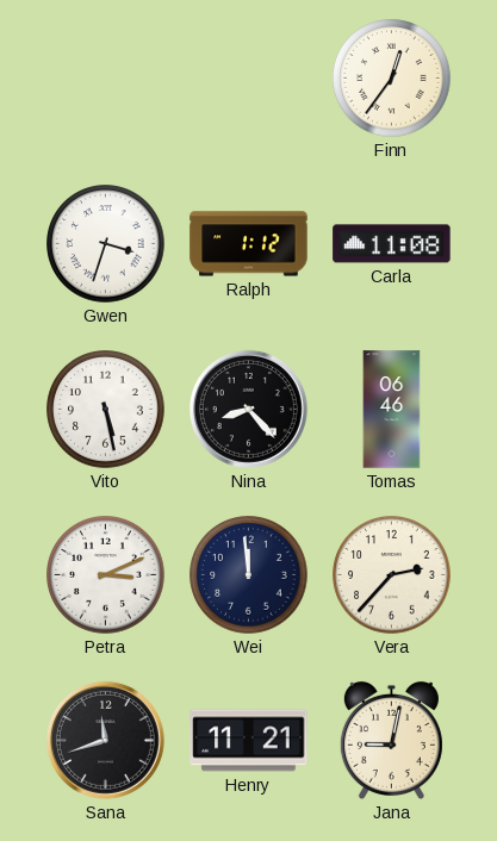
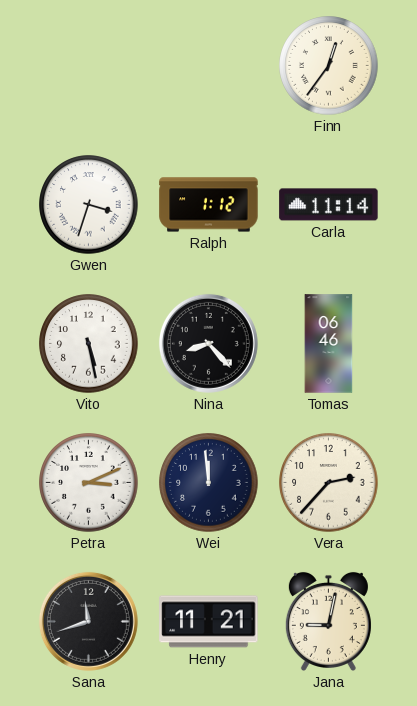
Carla: 11:08 -> 11:14
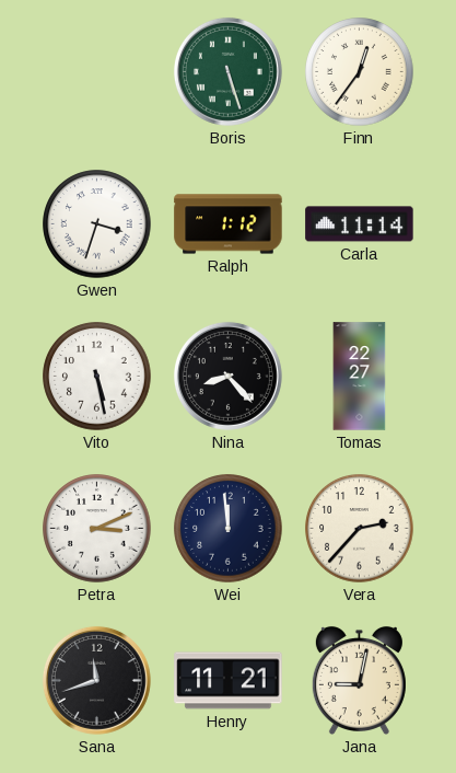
Boris: none -> 5:27
Tomas: 06:46 -> 22:27
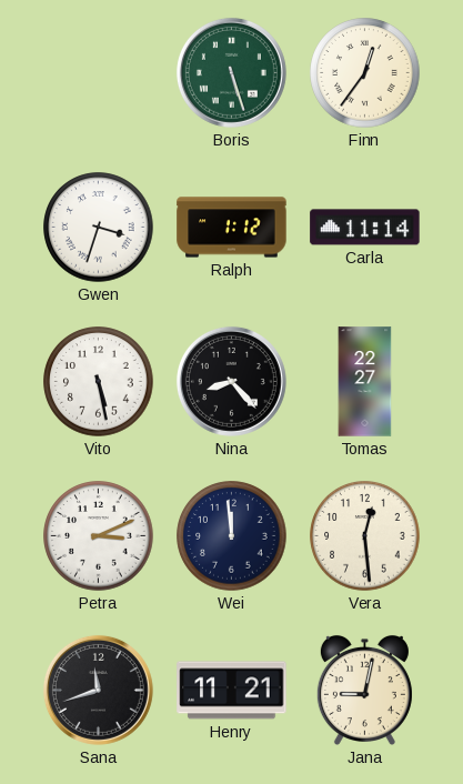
Vera: 2:37 -> 12:29
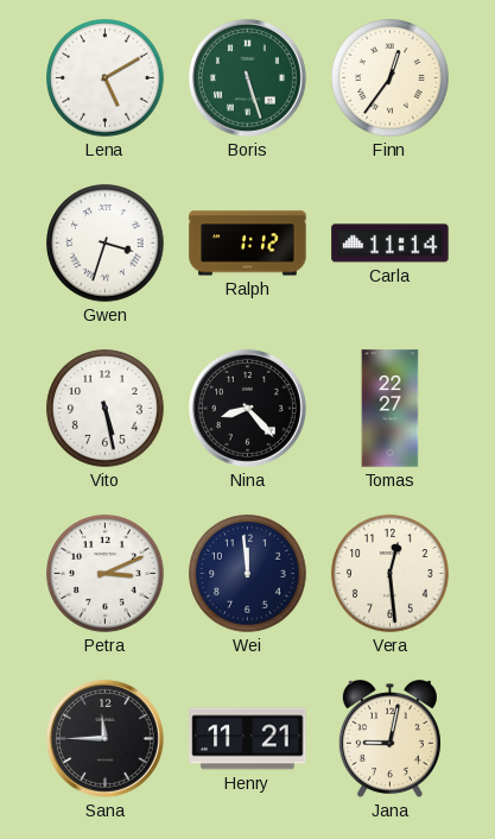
Lena: none -> 5:10
Sana: 11:42 -> 11:45
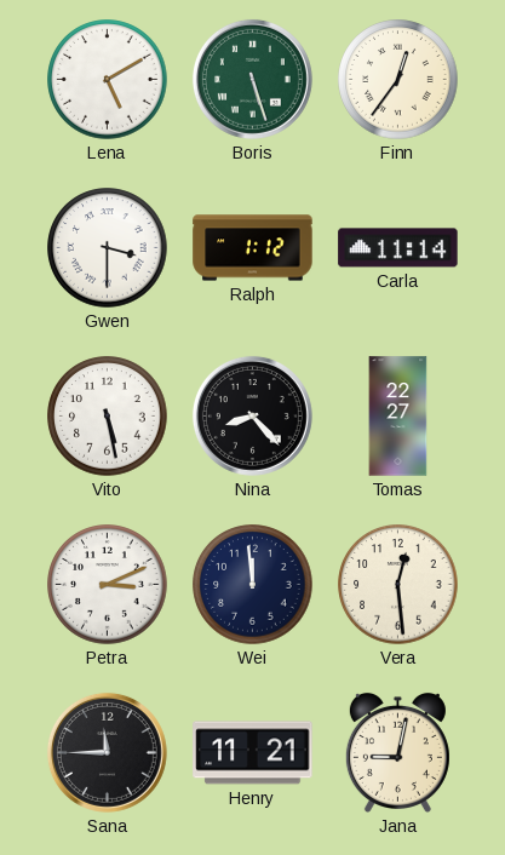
Gwen: 3:33 -> 3:30
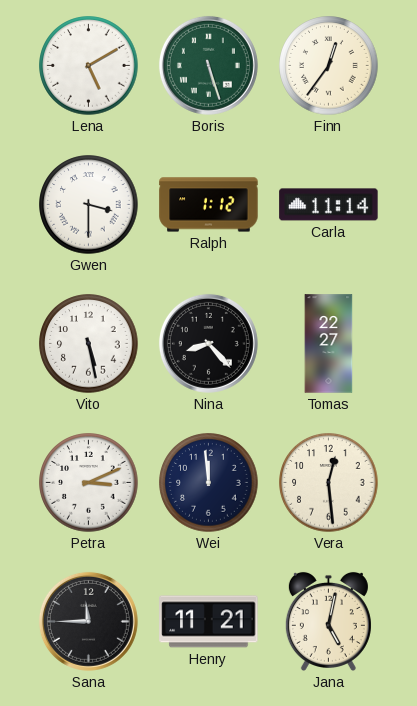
Jana: 9:02 -> 5:02
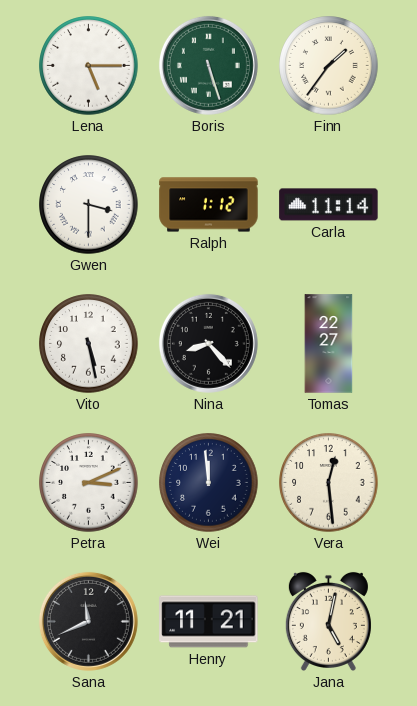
Lena: 5:10 -> 5:15
Finn: 12:36 -> 1:36
Sana: 11:45 -> 11:41
